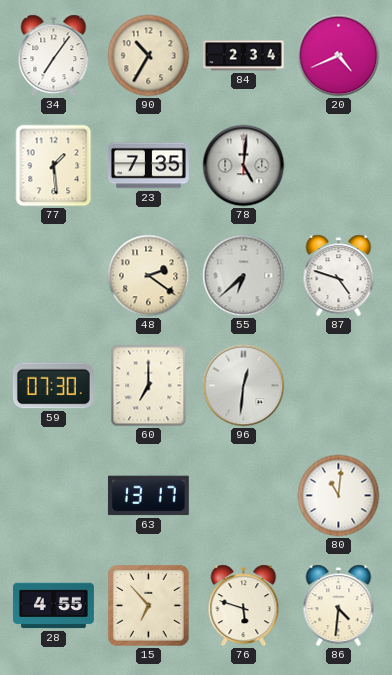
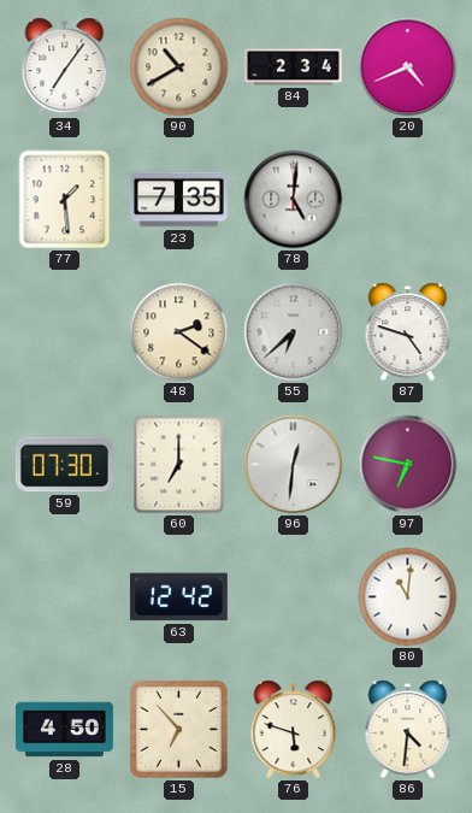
90: 10:35 -> 10:40
97: none -> 6:47
63: 13:17 -> 12:42
28: 4:55 -> 4:50
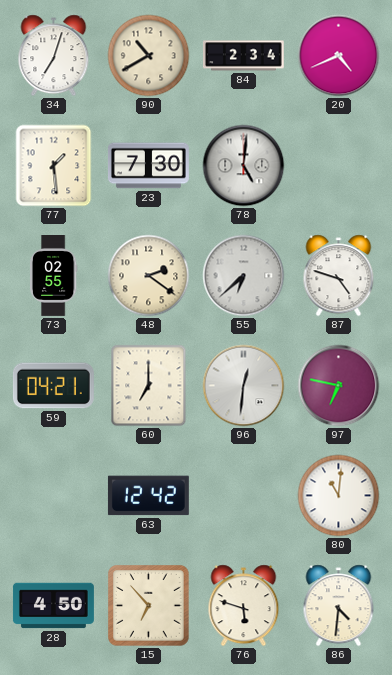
34: 7:06 -> 7:03
23: 7:35 -> 7:30
73: none -> 02:55
59: 07:30 -> 04:21
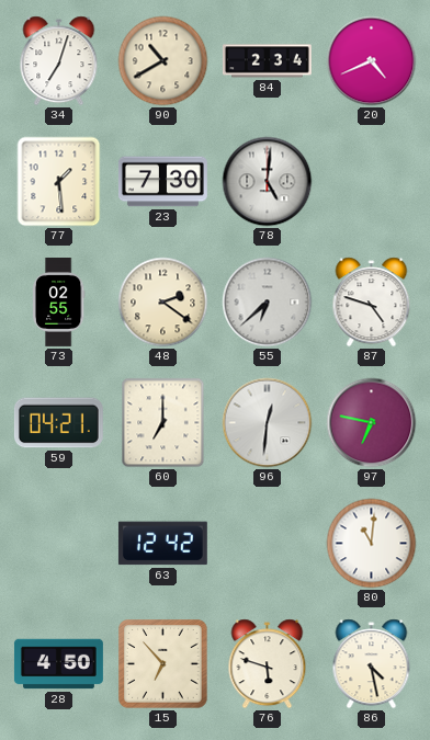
86: 4:31 -> 4:28
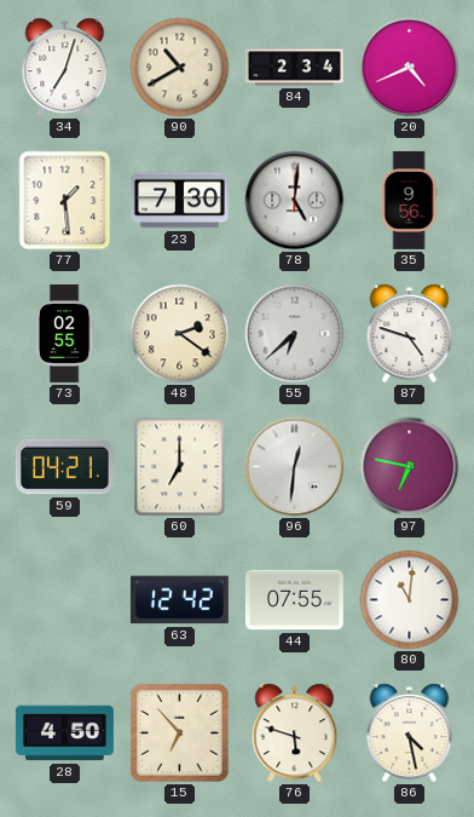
35: none -> 9:56
44: none -> 07:55
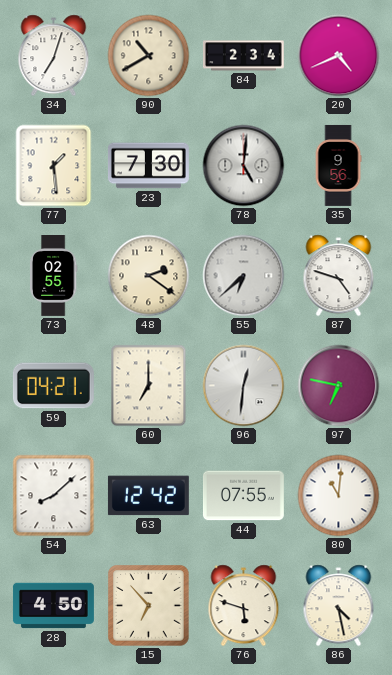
54: none -> 8:08
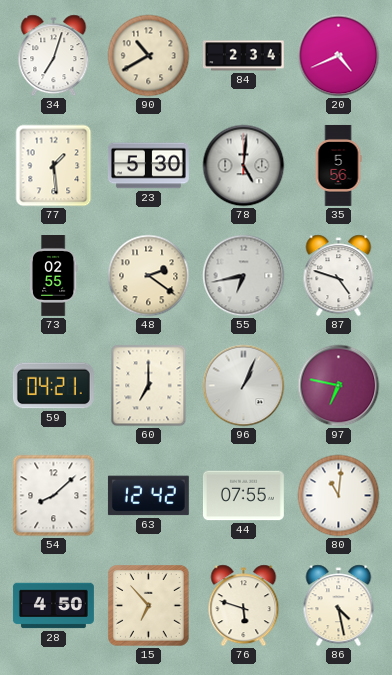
23: 7:30 -> 5:30
35: 9:56 -> 5:56
55: 6:38 -> 6:43
96: 12:31 -> 1:04
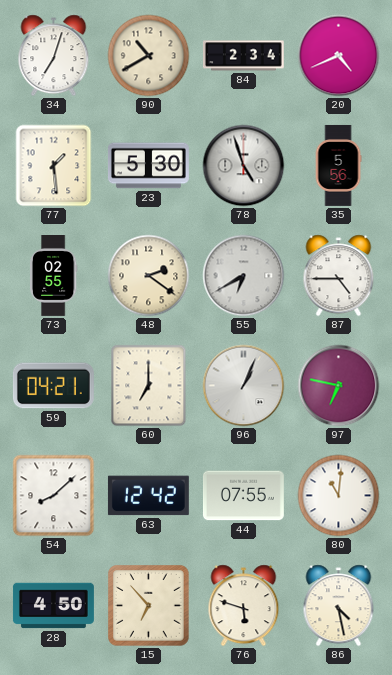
78: 5:01 -> 4:57
55: 6:43 -> 6:40
87: 4:48 -> 4:45
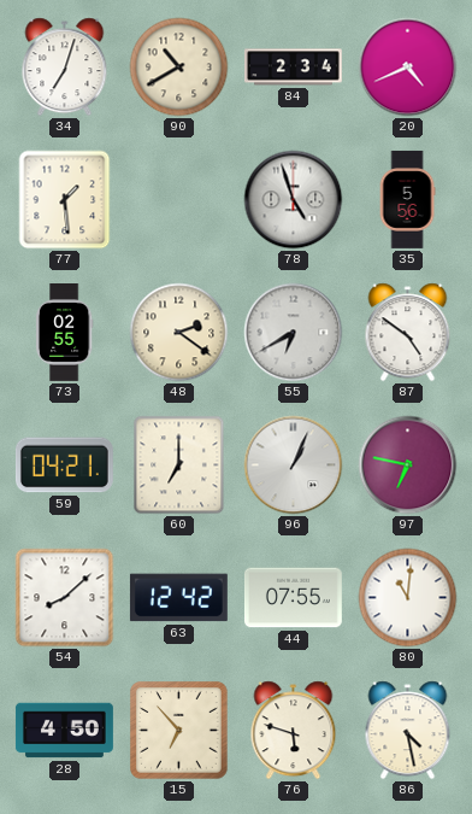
23: 5:30 -> none
87: 4:45 -> 4:51
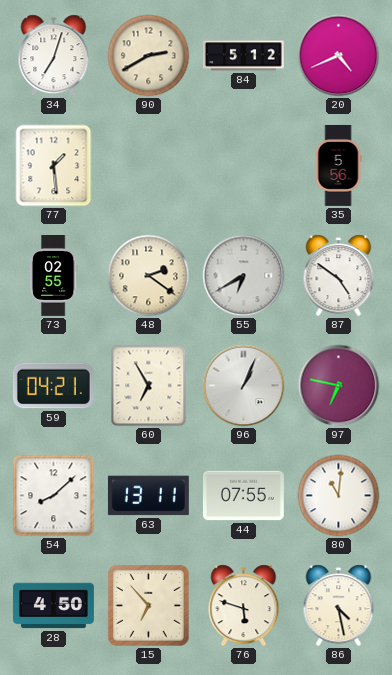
90: 10:40 -> 2:40
84: 2:34 -> 5:12
78: 4:57 -> none
60: 7:00 -> 6:55
63: 12:42 -> 13:11
